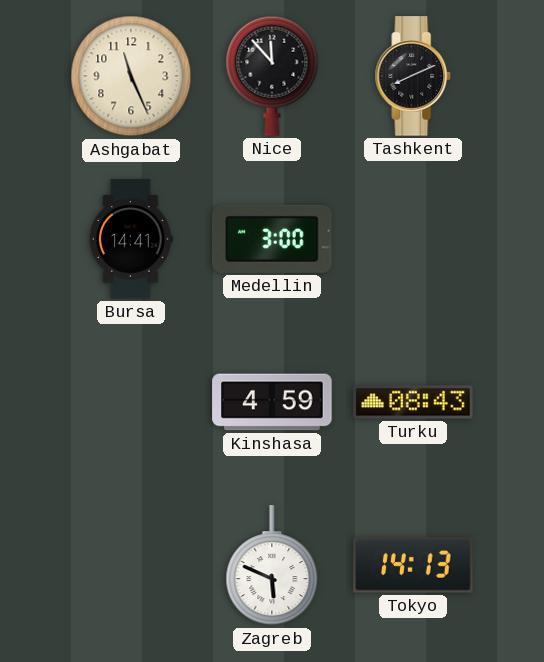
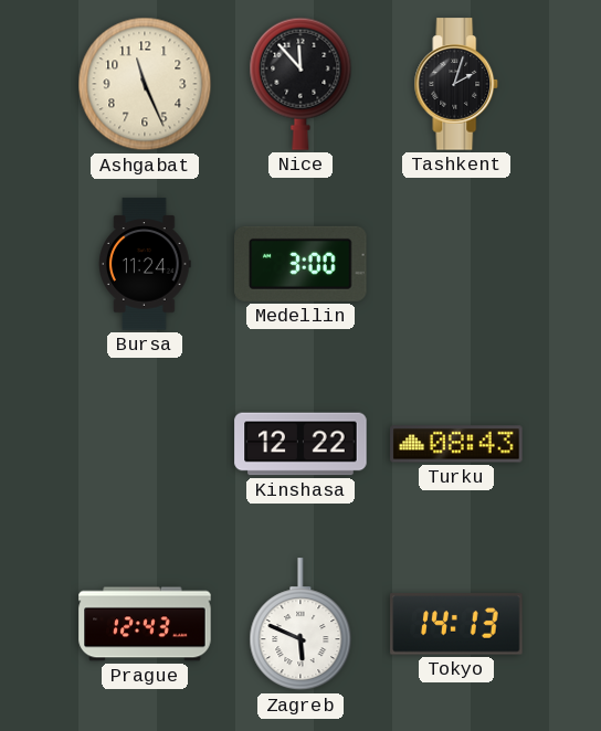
Tashkent: 8:11 -> 2:03
Bursa: 14:41 -> 11:24
Kinshasa: 4:59 -> 12:22
Prague: none -> 12:43
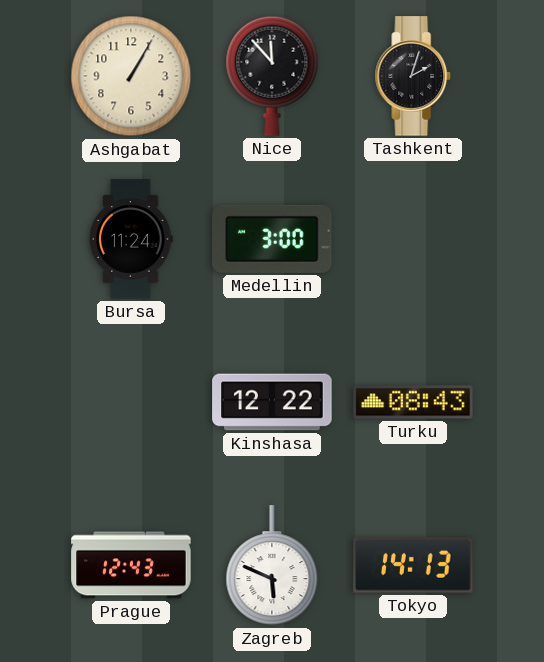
Ashgabat: 11:26 -> 1:05
